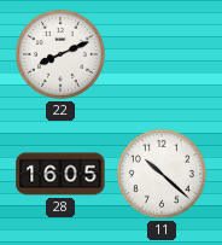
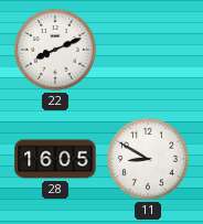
11: 10:22 -> 8:50
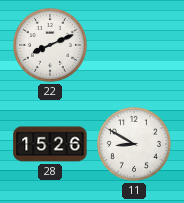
28: 16:05 -> 15:26
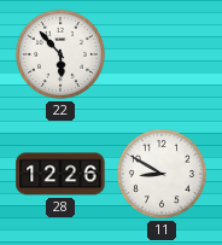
22: 8:11 -> 5:53
28: 15:26 -> 12:26
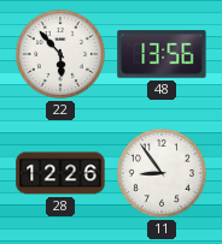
48: none -> 13:56
11: 8:50 -> 8:54
